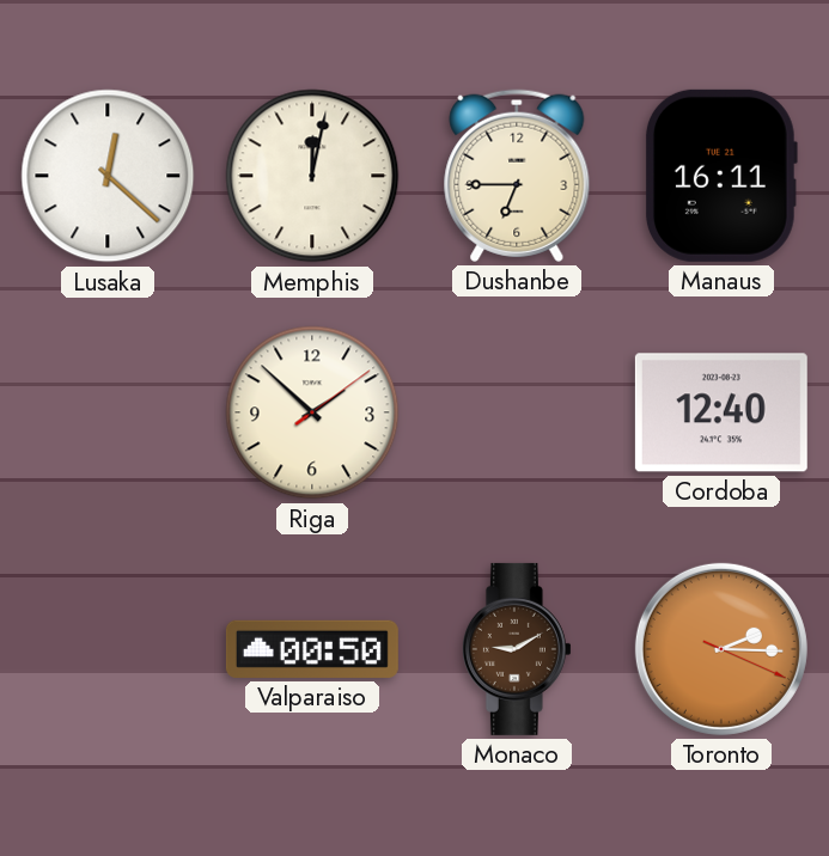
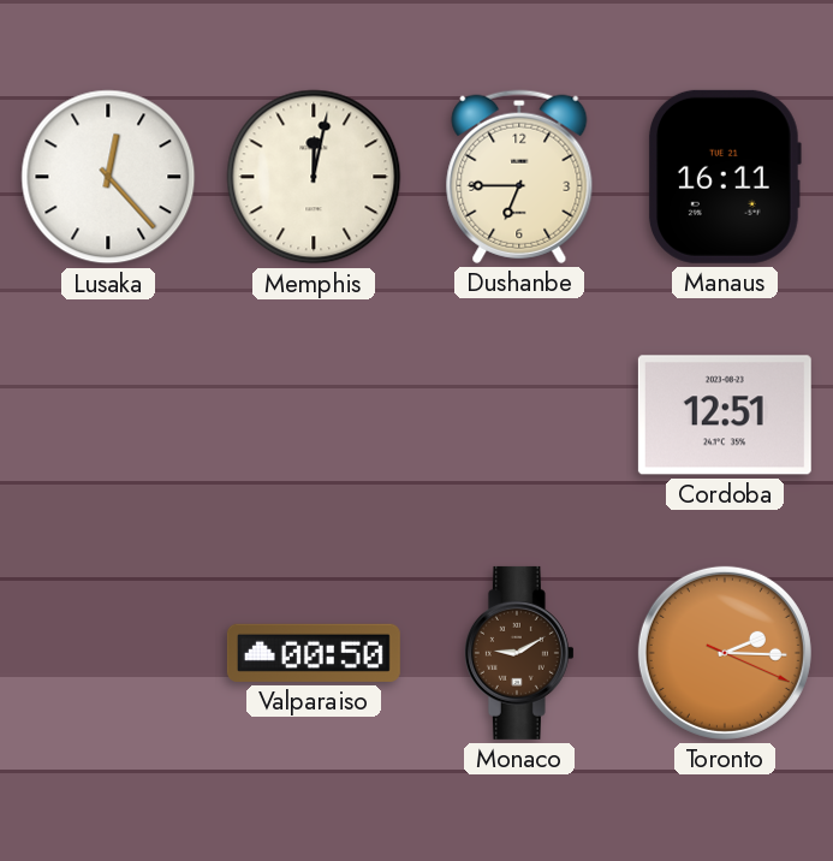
Lusaka: 12:22 -> 12:23
Riga: 1:52 -> none
Cordoba: 12:40 -> 12:51
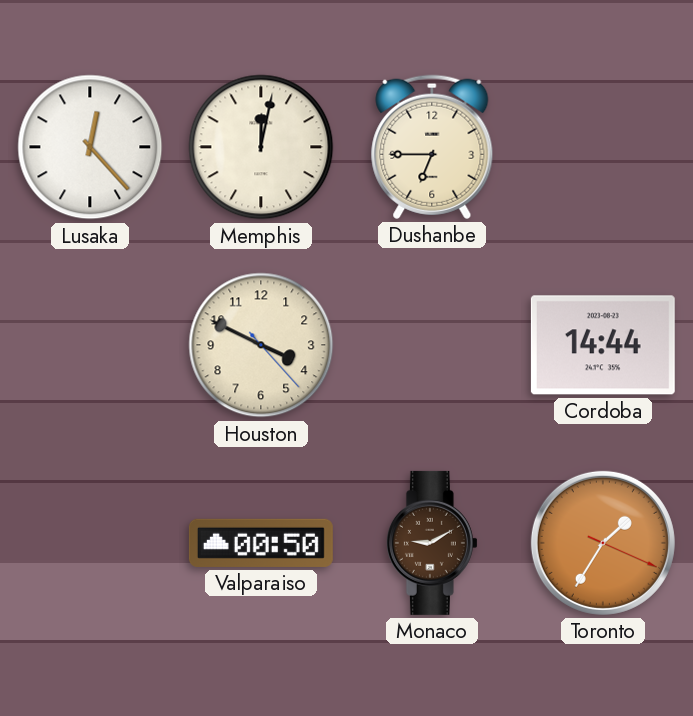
Manaus: 16:11 -> none
Houston: none -> 3:49
Cordoba: 12:51 -> 14:44
Toronto: 2:15 -> 1:35
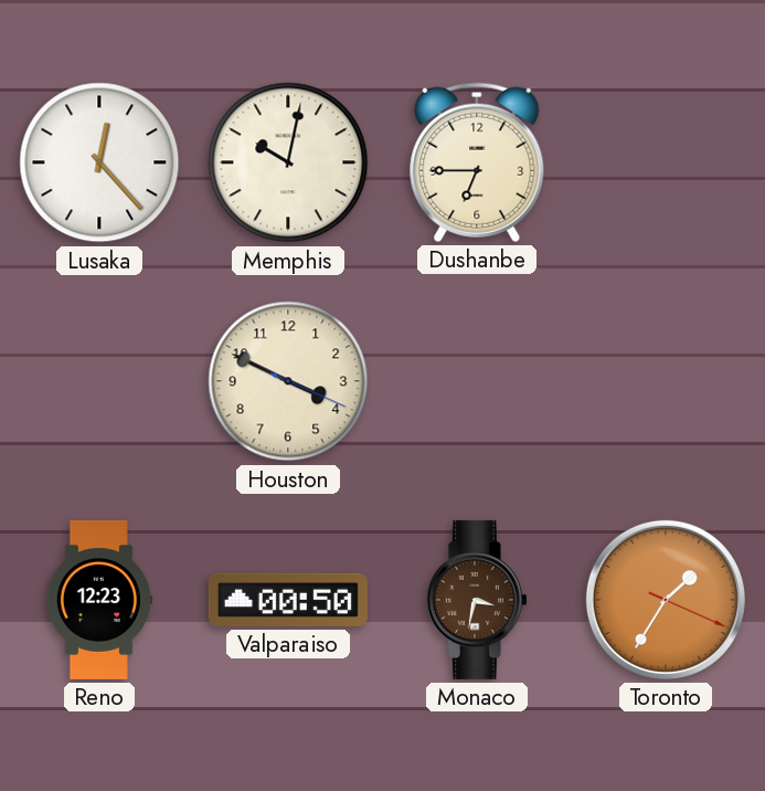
Memphis: 12:02 -> 10:02
Houston: 3:49:23 -> 3:49:19
Cordoba: 14:44 -> none
Reno: none -> 12:23
Monaco: 9:10 -> 3:32
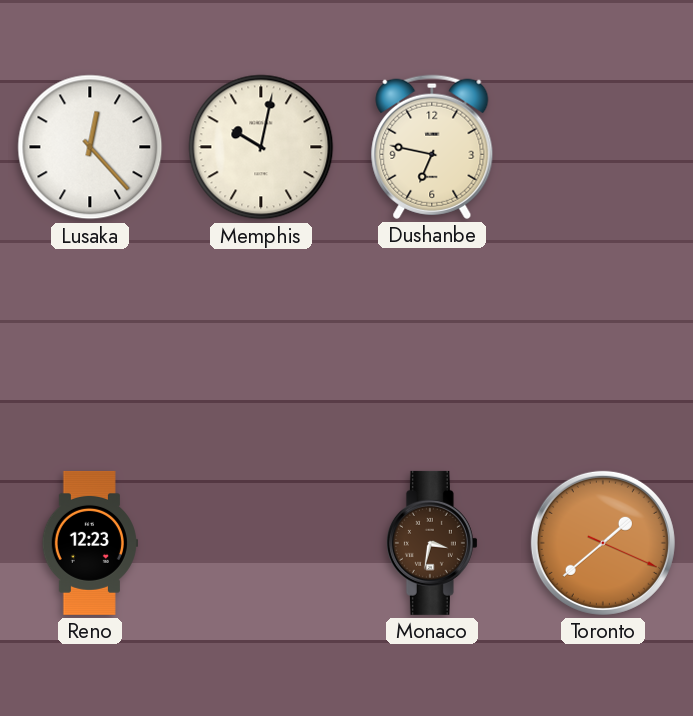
Dushanbe: 6:45 -> 6:47
Houston: 3:49 -> none
Valparaiso: 00:50 -> none
Toronto: 1:35 -> 1:38
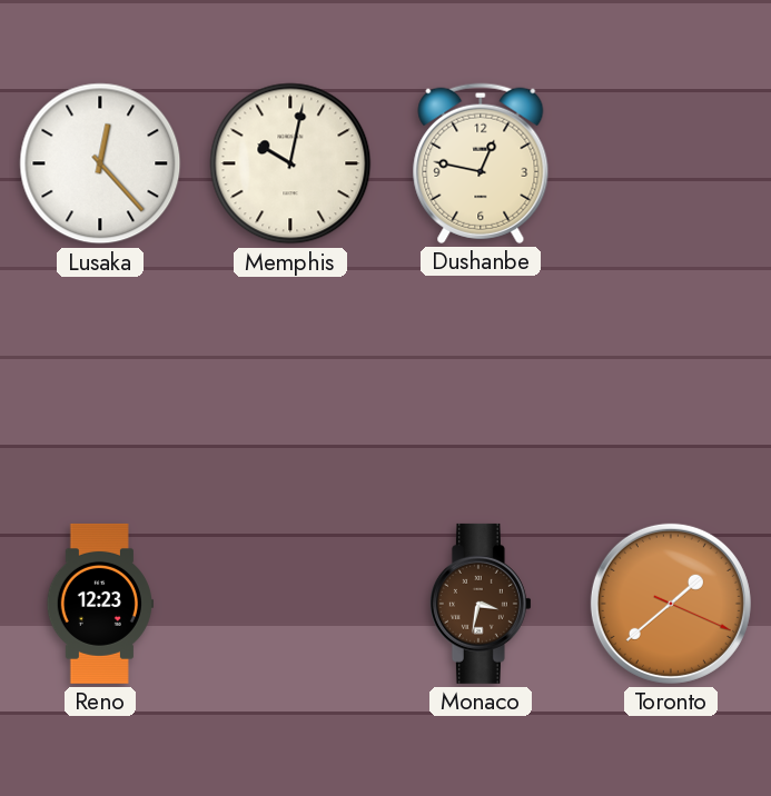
Dushanbe: 6:47 -> 12:47
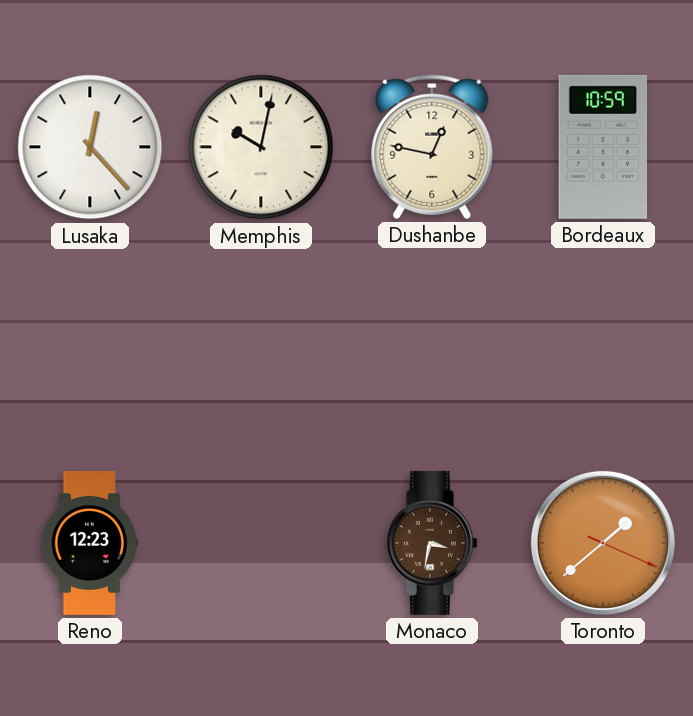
Bordeaux: none -> 10:59
